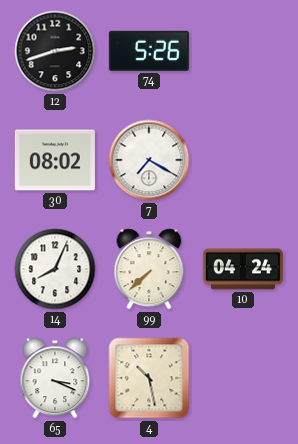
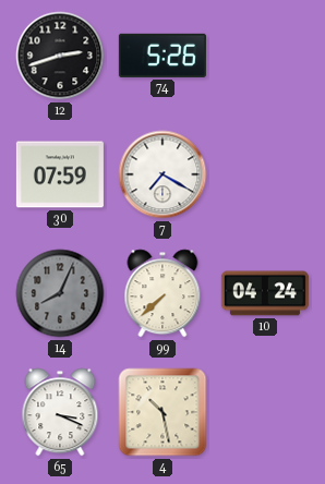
30: 08:02 -> 07:59
14 dial: white -> grey
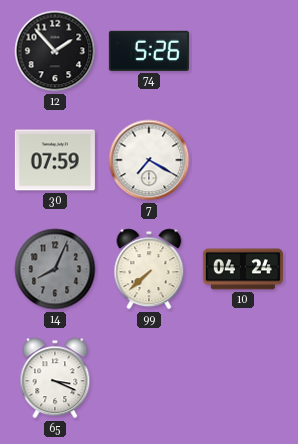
12: 2:42 -> 1:53
4: 10:28 -> none
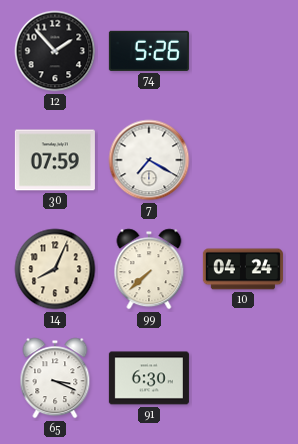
14 dial: grey -> cream
91: none -> 6:30
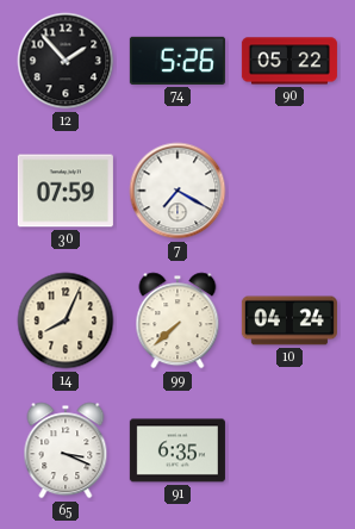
90: none -> 05:22
91: 6:30 -> 6:35
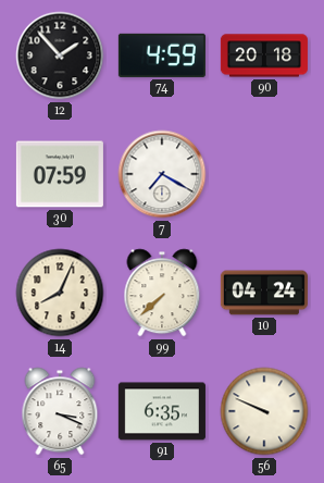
74: 5:26 -> 4:59
90: 05:22 -> 20:18
56: none -> 9:49
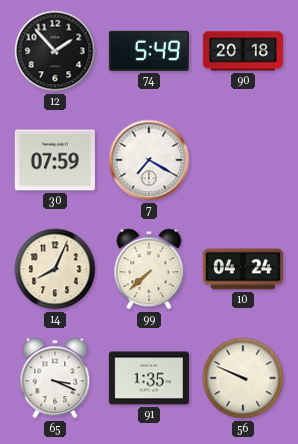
74: 4:59 -> 5:49
91: 6:35 -> 1:35
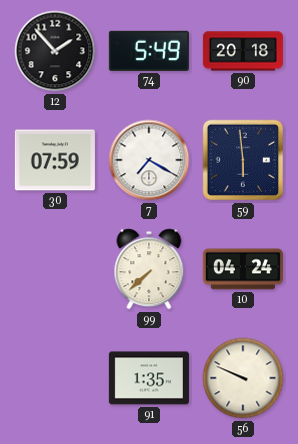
59: none -> 5:59
14: 8:04 -> none
65: 3:19 -> none
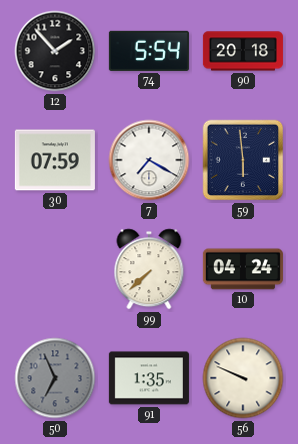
74: 5:49 -> 5:54
50: none -> 6:56
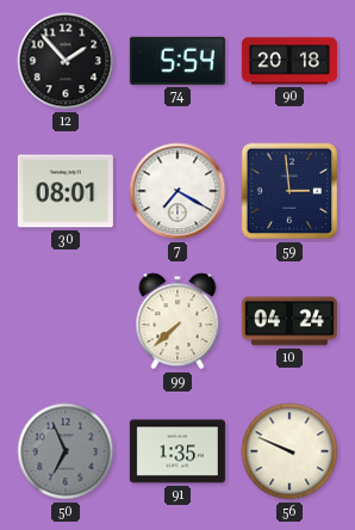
30: 07:59 -> 08:01
59: 5:59 -> 2:59
